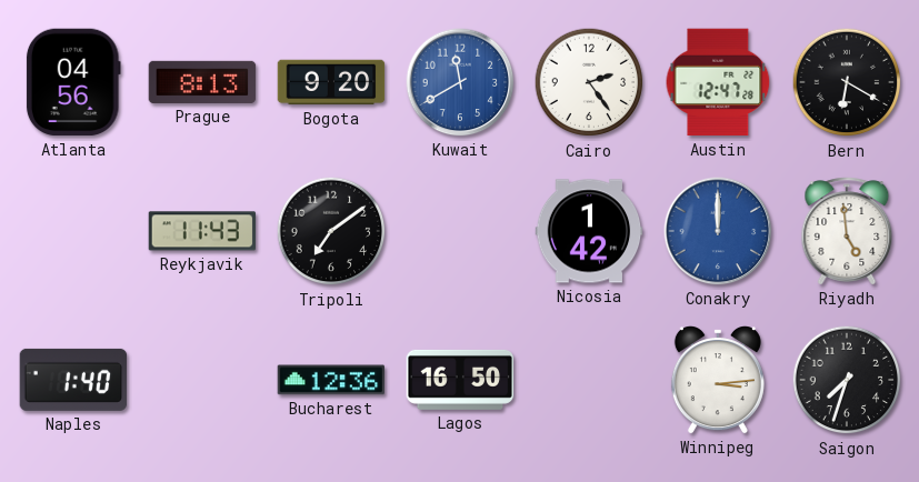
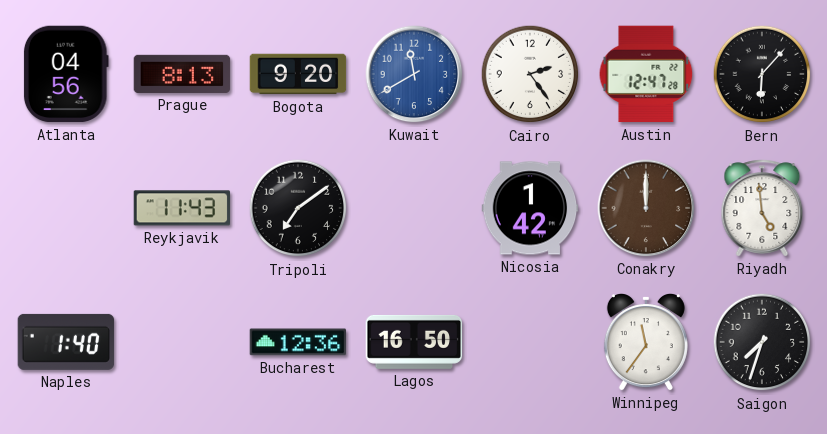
Bern: 6:20 -> 6:07
Conakry dial: blue -> brown
Winnipeg: 3:14 -> 11:36
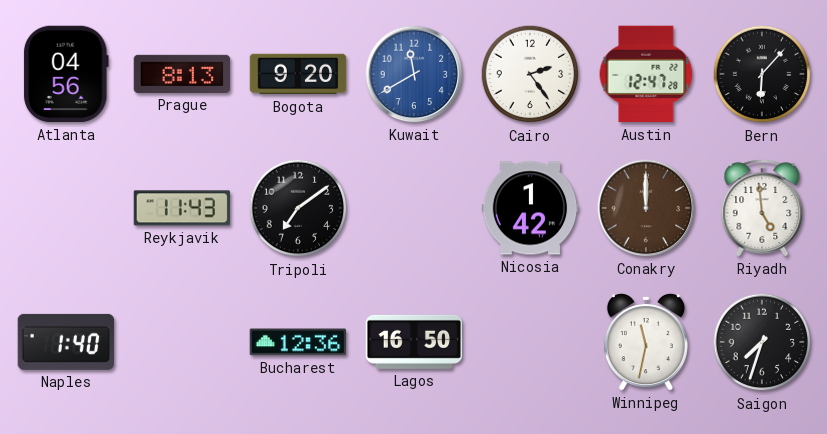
Winnipeg: 11:36 -> 11:32
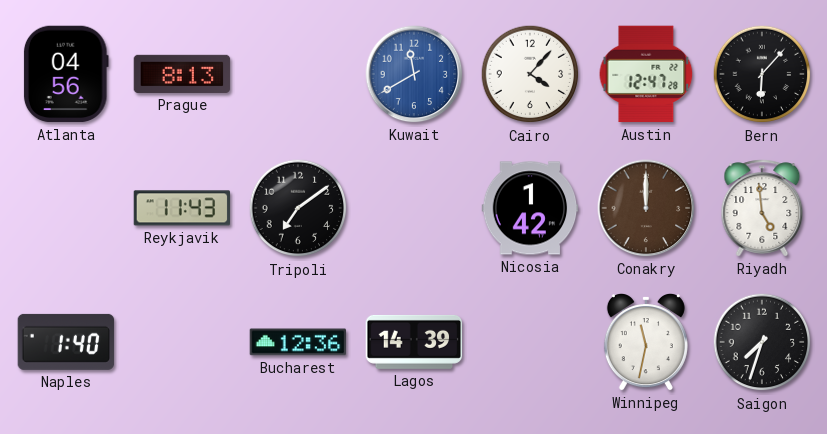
Bogota: 9:20 -> none
Cairo: 2:24 -> 4:07
Lagos: 16:50 -> 14:39
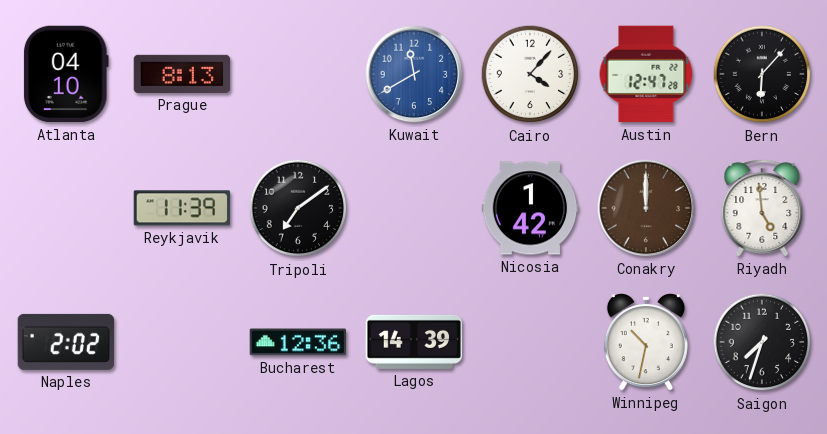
Atlanta: 04:56 -> 04:10
Reykjavik: 11:43 -> 11:39
Naples: 1:40 -> 2:02
Winnipeg: 11:32 -> 10:32
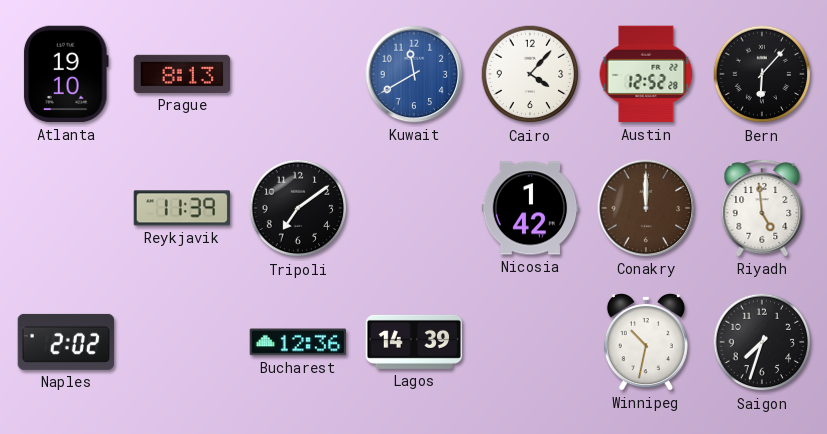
Atlanta: 04:10 -> 19:10
Austin: 12:47 -> 12:52
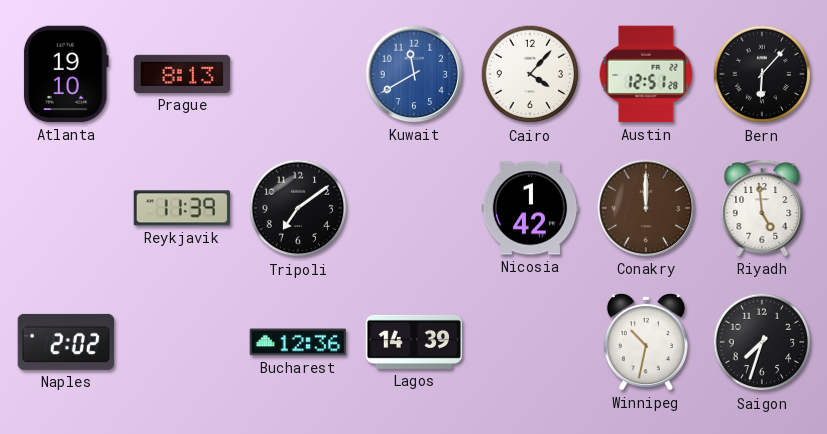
Austin: 12:52 -> 12:51
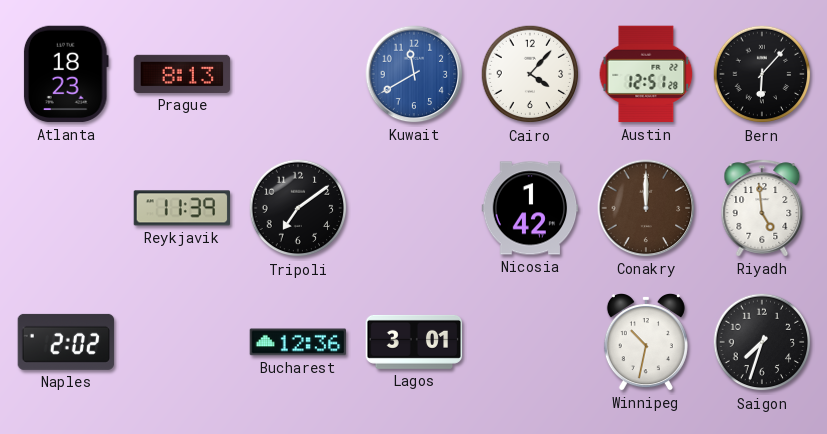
Atlanta: 19:10 -> 18:23
Lagos: 14:39 -> 3:01
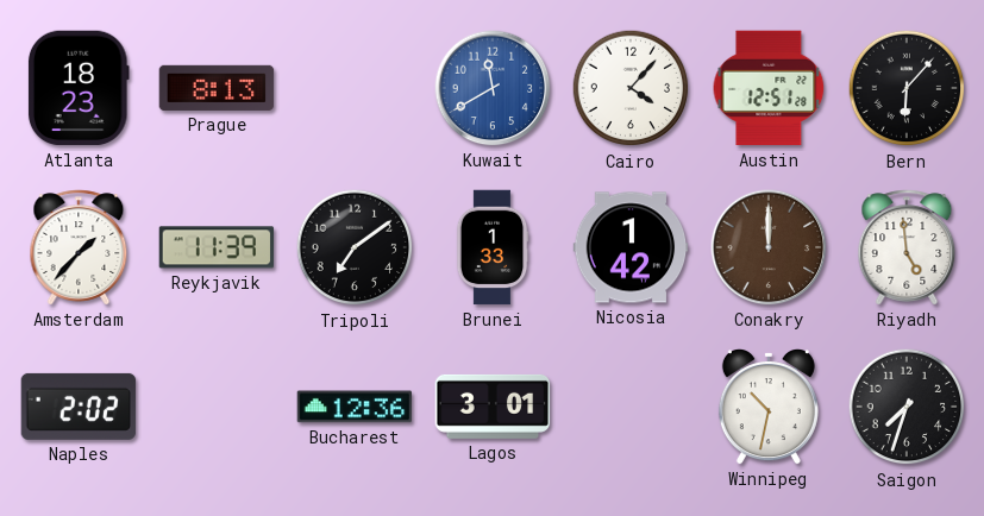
Amsterdam: none -> 1:37
Brunei: none -> 1:33
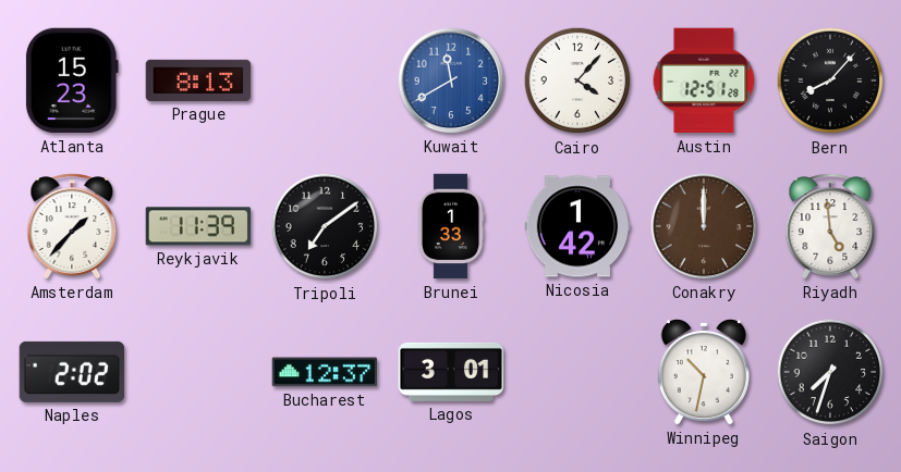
Atlanta: 18:23 -> 15:23
Bern: 6:07 -> 8:07
Bucharest: 12:36 -> 12:37
